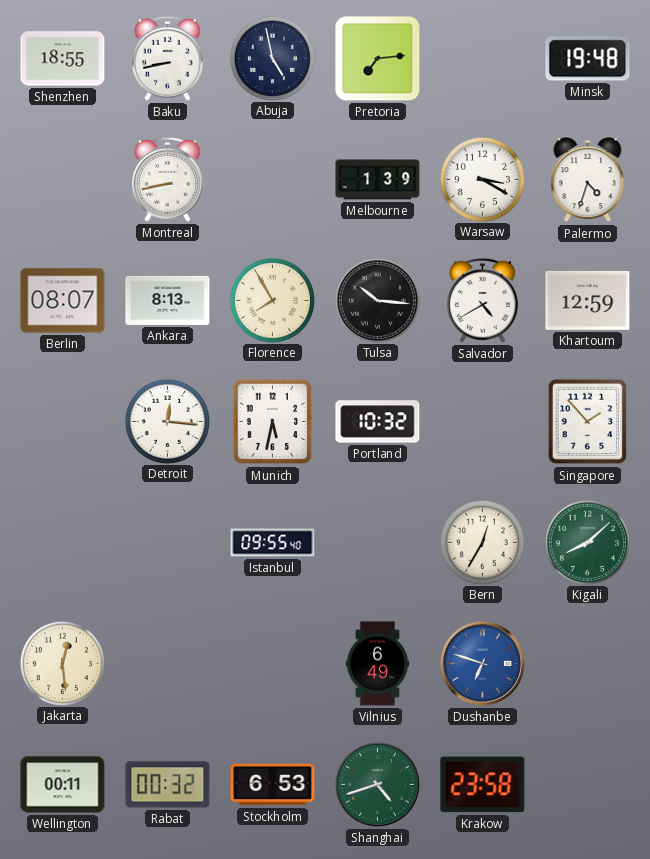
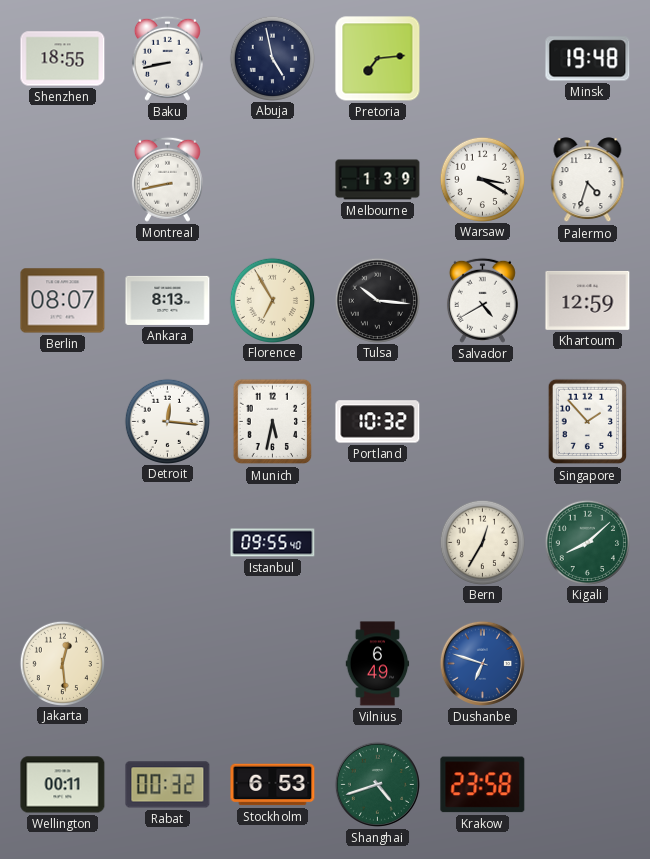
Florence: 7:55 -> 6:55
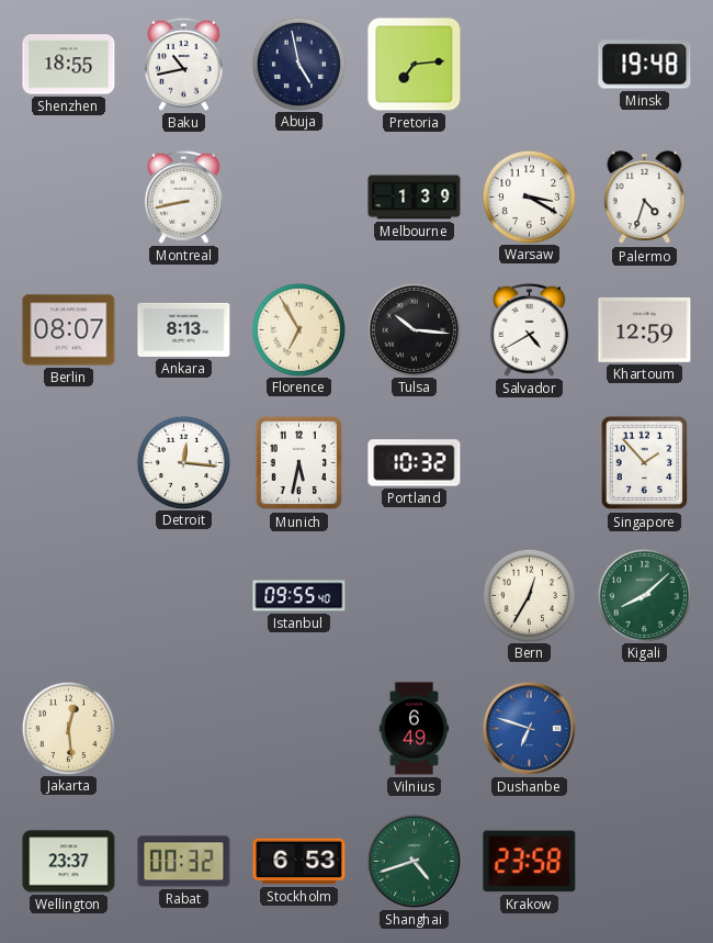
Baku: 8:43 -> 10:43
Wellington: 00:11 -> 23:37
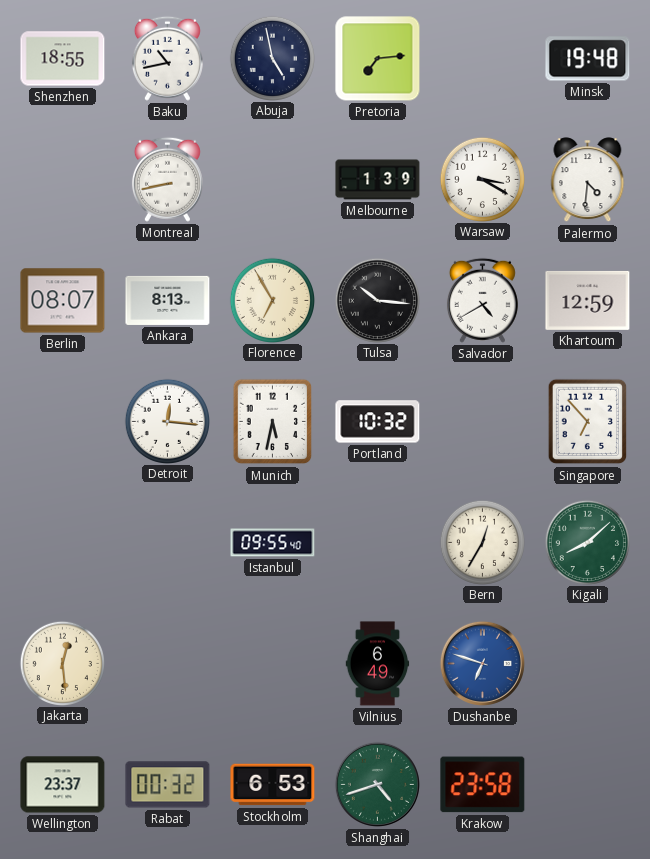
Palermo: 4:33 -> 4:31
Singapore: 1:53 -> 6:53
